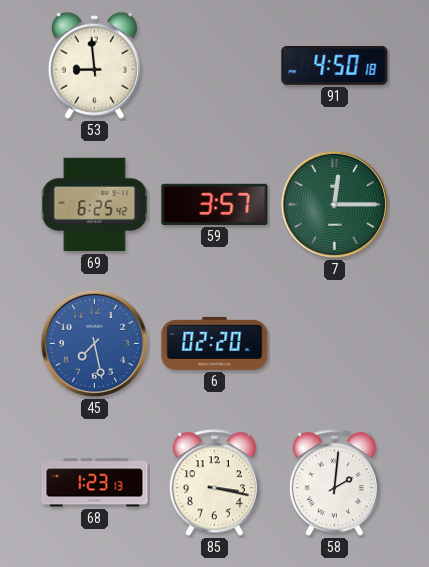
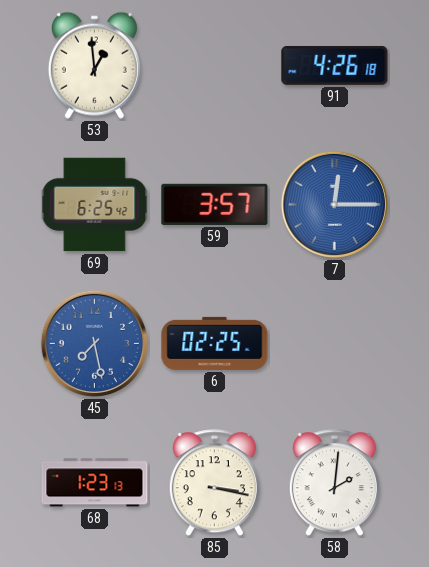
53: 8:59 -> 12:59
91: 4:50 -> 4:26
7 dial: green -> blue
6: 02:20 -> 02:25
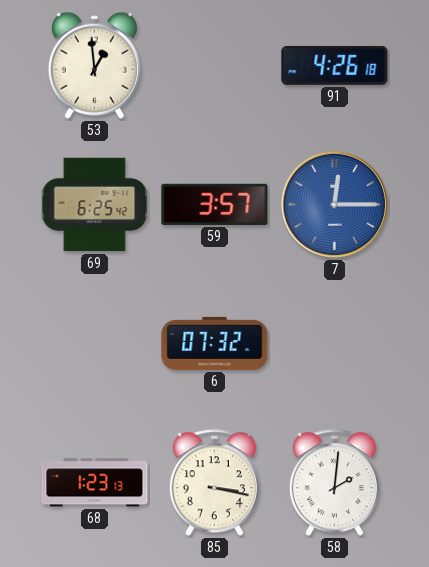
45: 7:28 -> none
6: 02:25 -> 07:32
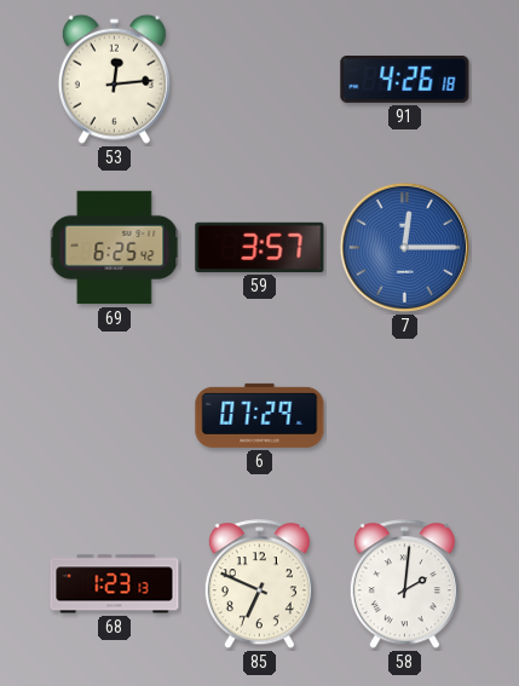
53: 12:59 -> 12:14
6: 07:32 -> 07:29
85: 3:17 -> 6:49
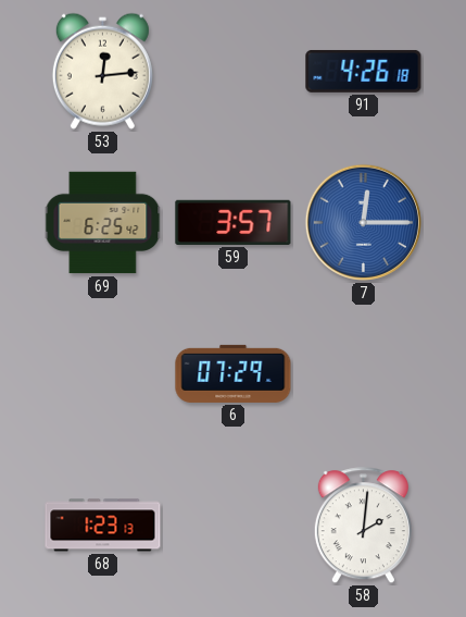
85: 6:49 -> none
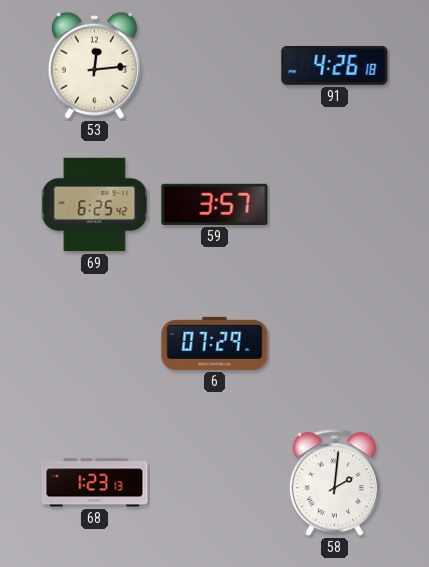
7: 12:15 -> none
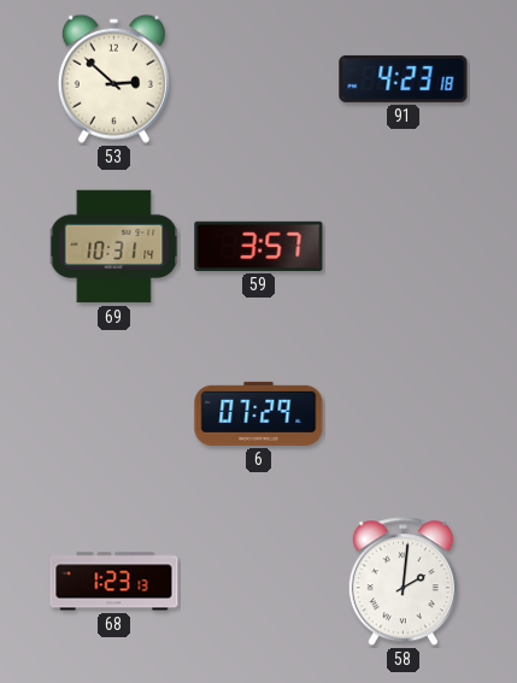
53: 12:14 -> 2:52
91: 4:26 -> 4:23
69: 6:25 -> 10:31
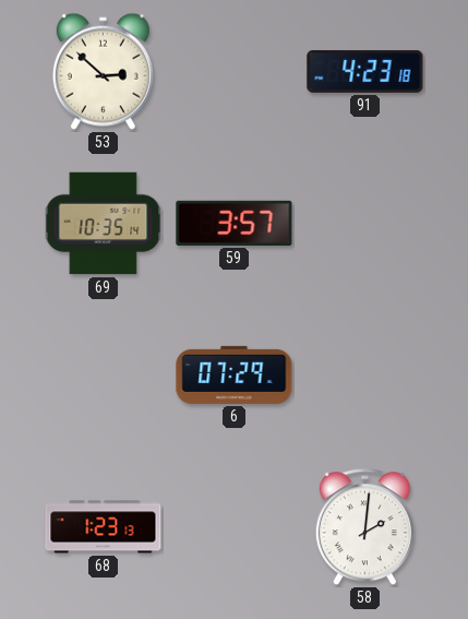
69: 10:31 -> 10:35
